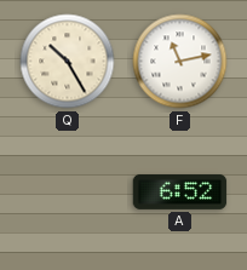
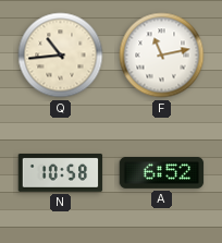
Q: 10:25 -> 10:44
N: none -> 10:58
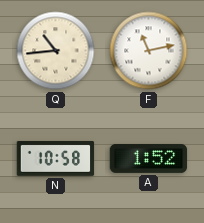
A: 6:52 -> 1:52
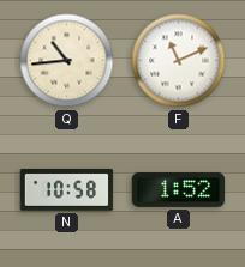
F: 11:13 -> 11:11
